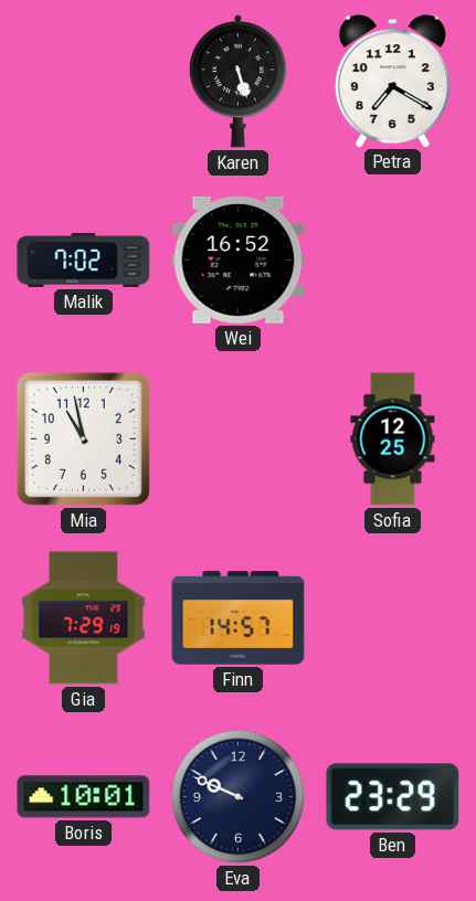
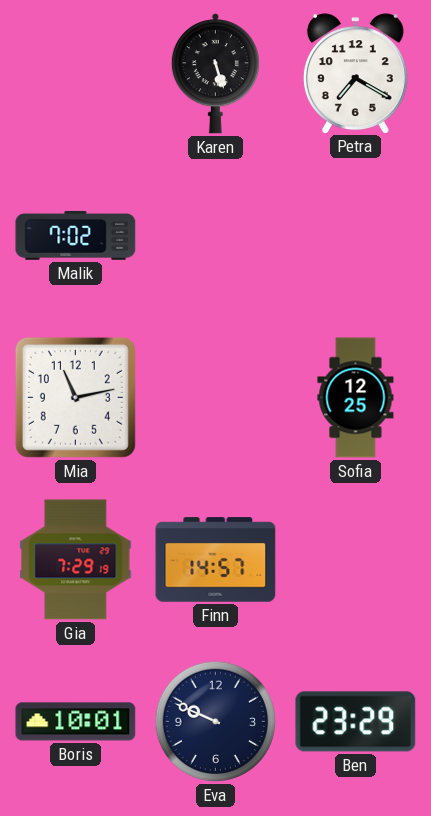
Wei: 16:52 -> none
Mia: 10:58 -> 11:13
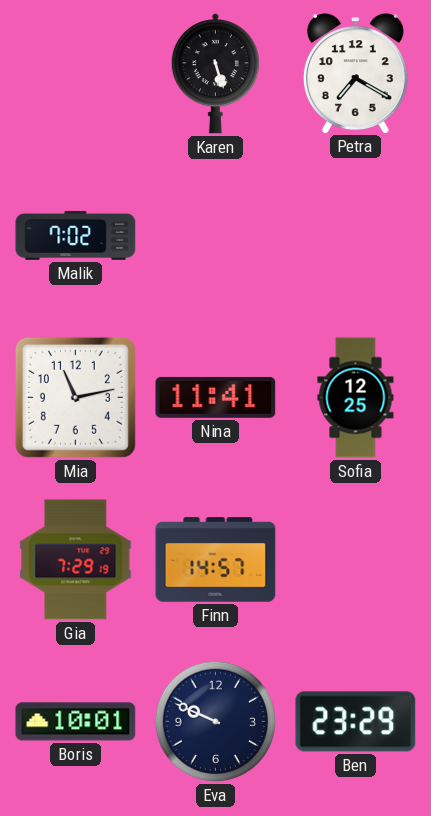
Nina: none -> 11:41
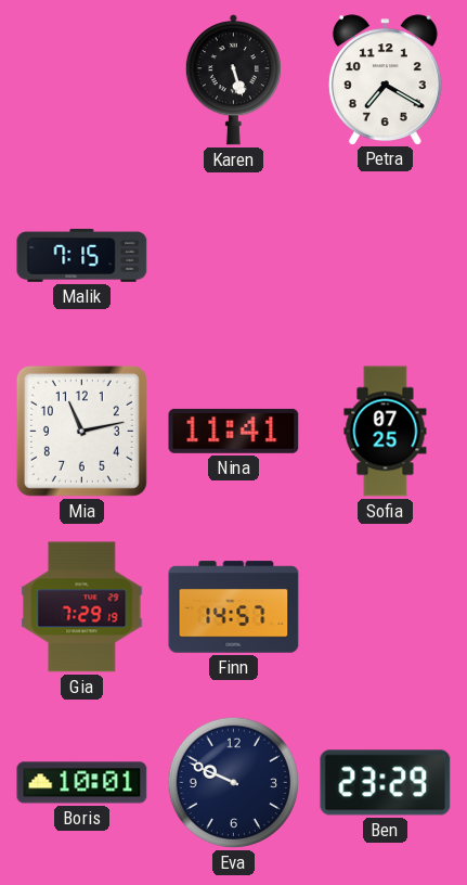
Malik: 7:02 -> 7:15
Sofia: 12:25 -> 07:25
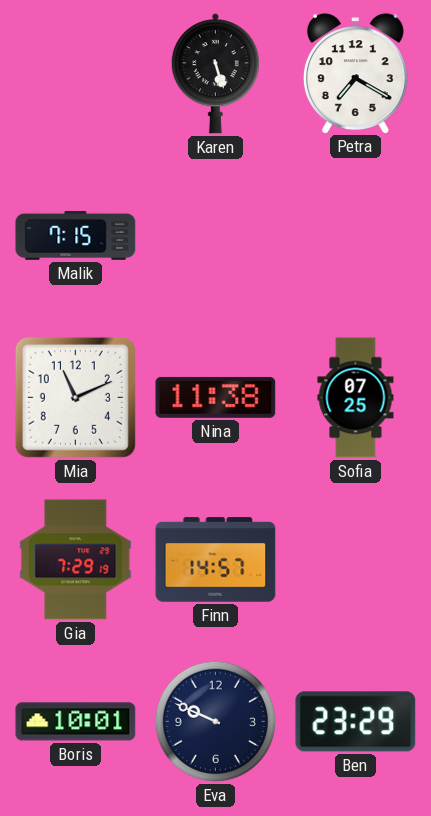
Mia: 11:13 -> 11:11
Nina: 11:41 -> 11:38
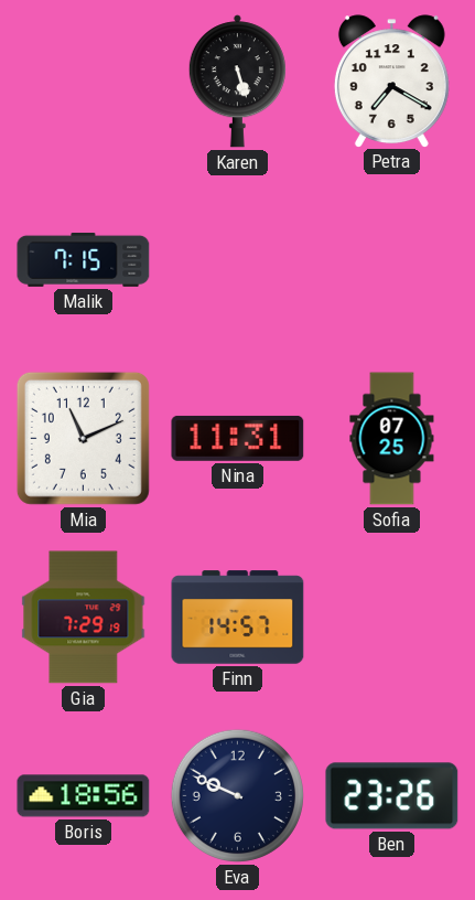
Nina: 11:38 -> 11:31
Boris: 10:01 -> 18:56
Ben: 23:29 -> 23:26
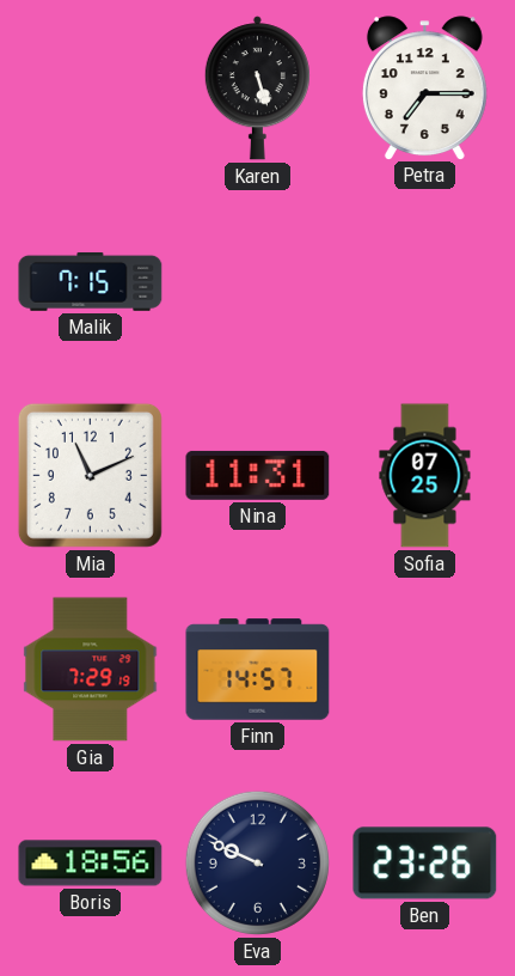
Petra: 7:20 -> 7:15
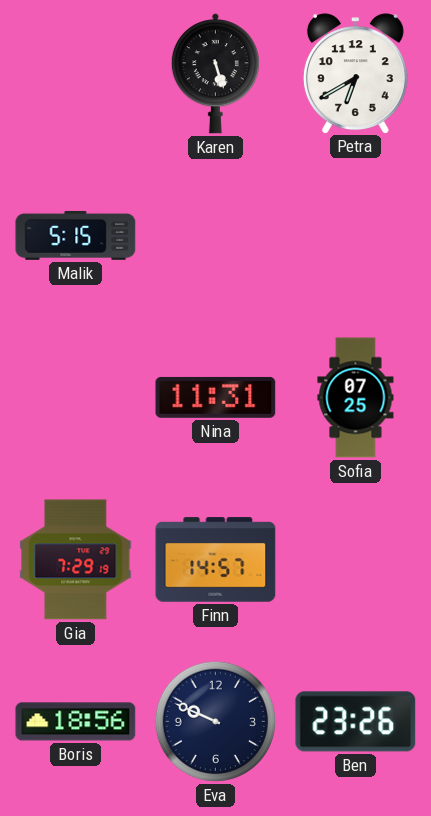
Petra: 7:15 -> 6:40
Malik: 7:15 -> 5:15
Mia: 11:11 -> none
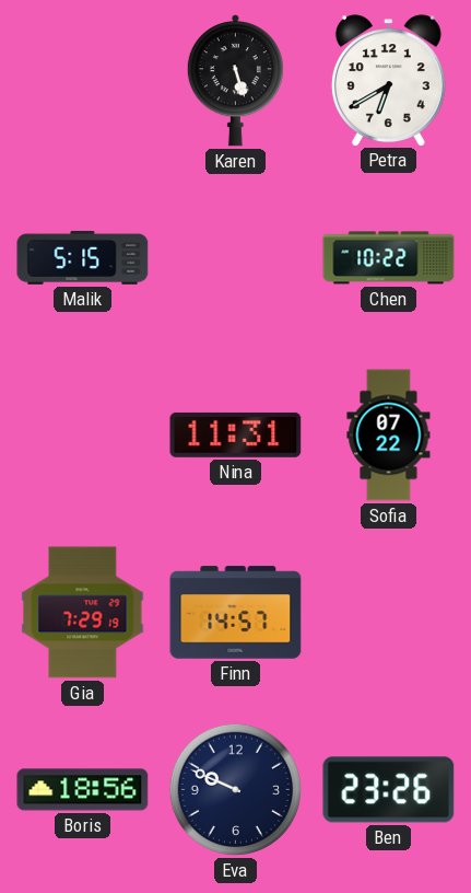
Chen: none -> 10:22
Sofia: 07:25 -> 07:22
